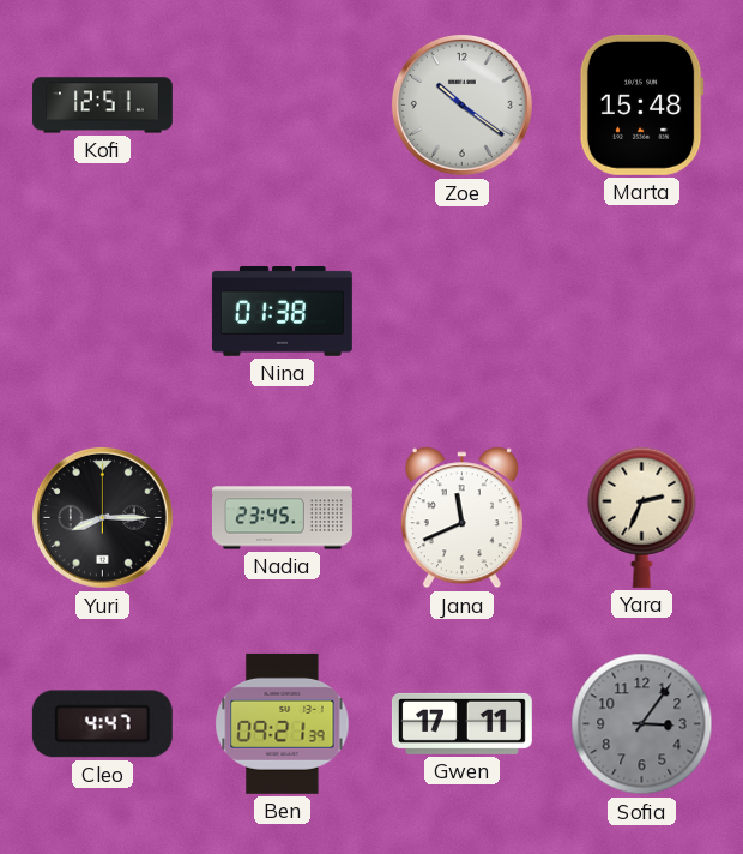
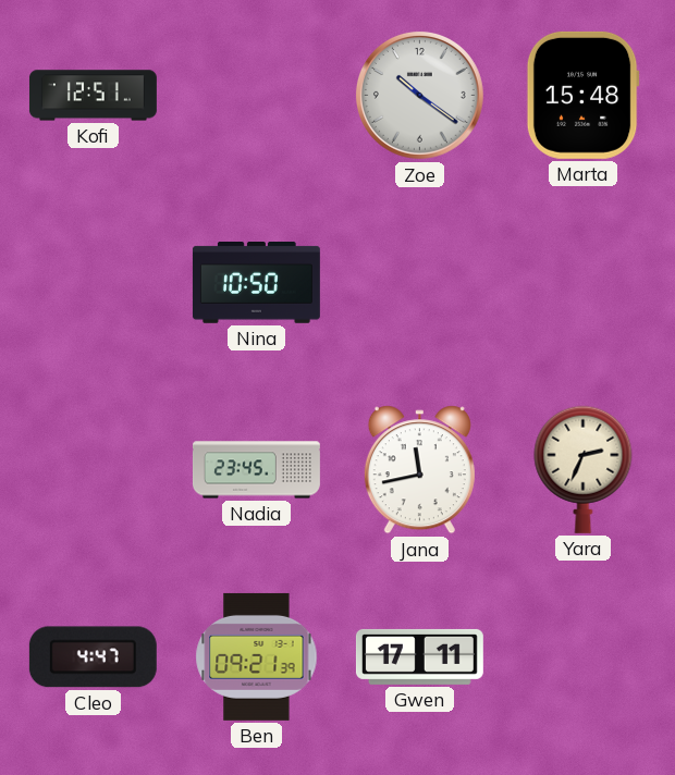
Nina: 01:38 -> 10:50
Yuri: 8:15 -> none
Jana: 11:41 -> 11:43
Sofia: 3:06 -> none
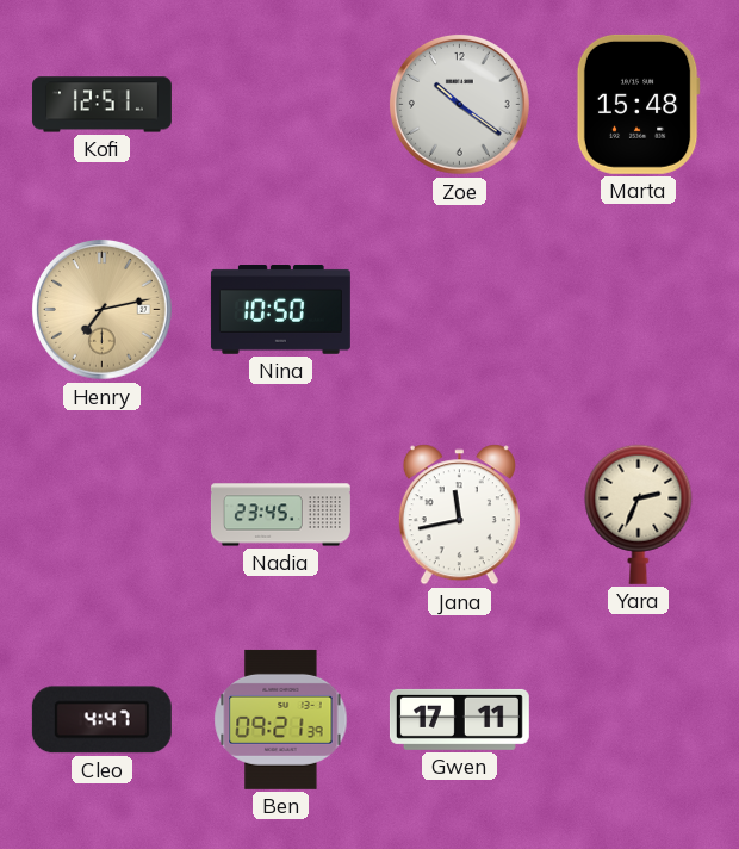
Henry: none -> 7:13
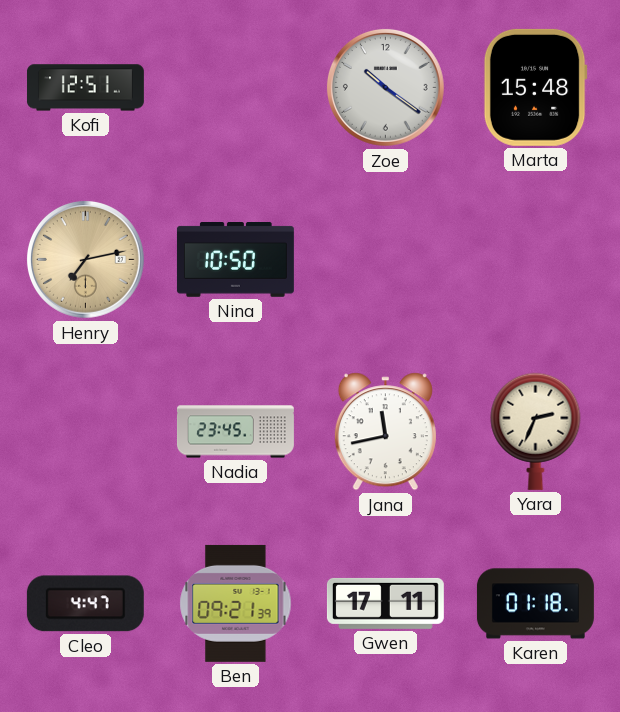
Karen: none -> 01:18
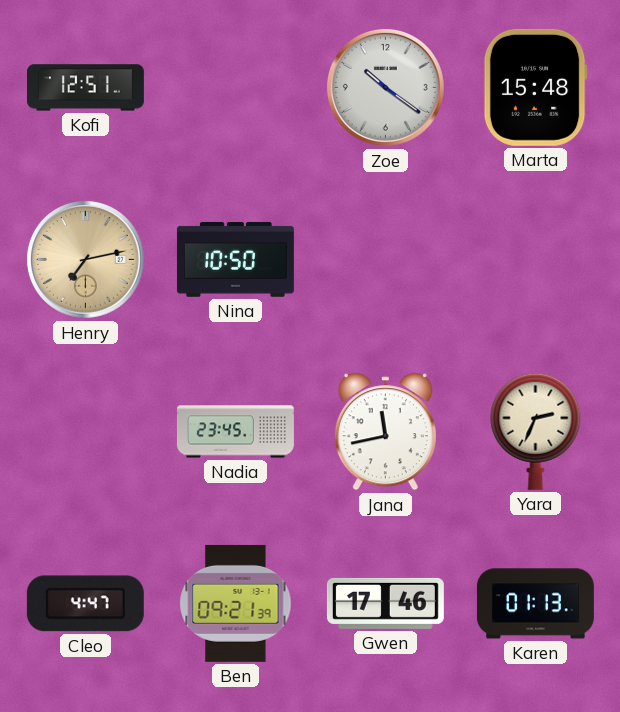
Gwen: 17:11 -> 17:46
Karen: 01:18 -> 01:13
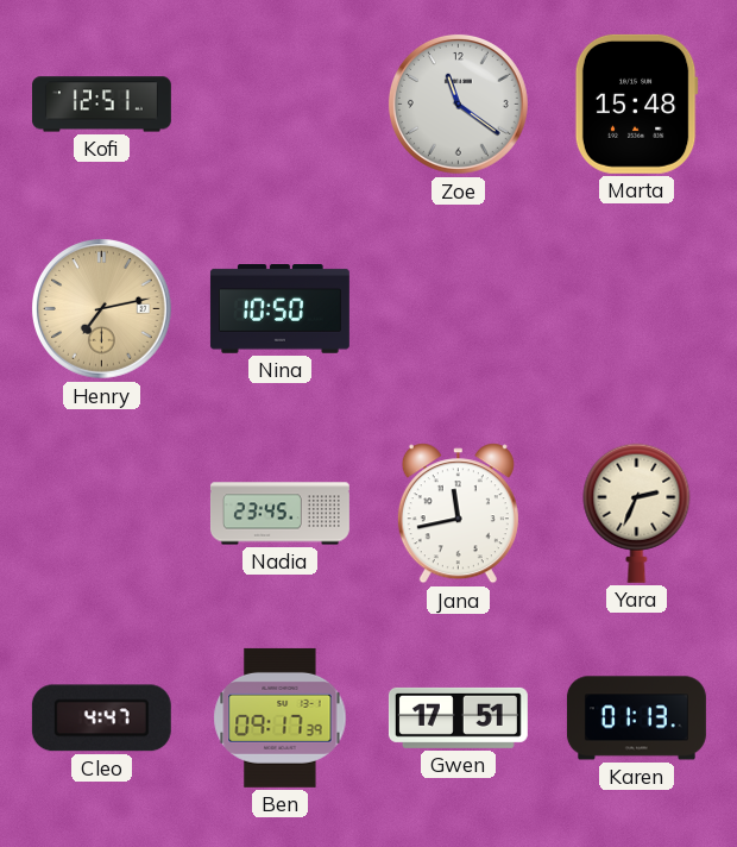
Zoe: 10:21 -> 11:21
Ben: 09:21 -> 09:17
Gwen: 17:46 -> 17:51
